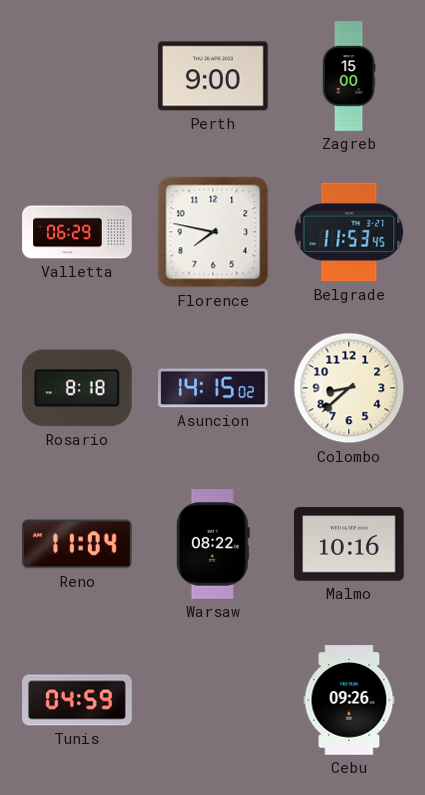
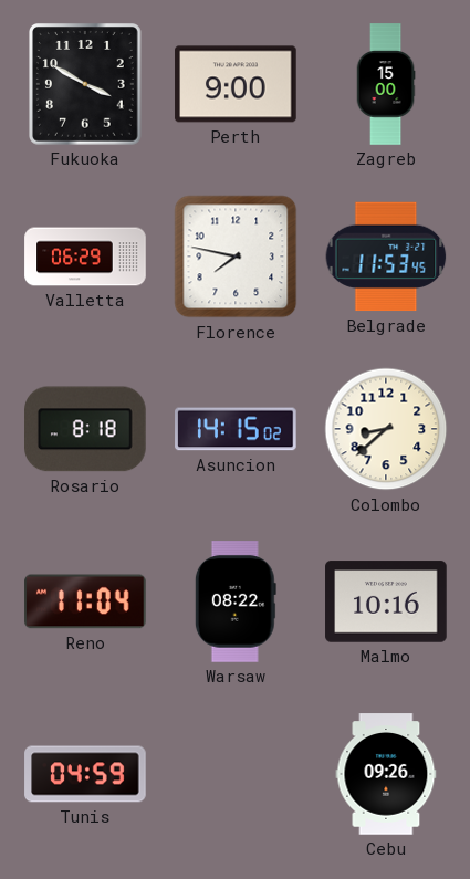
Fukuoka: none -> 3:50
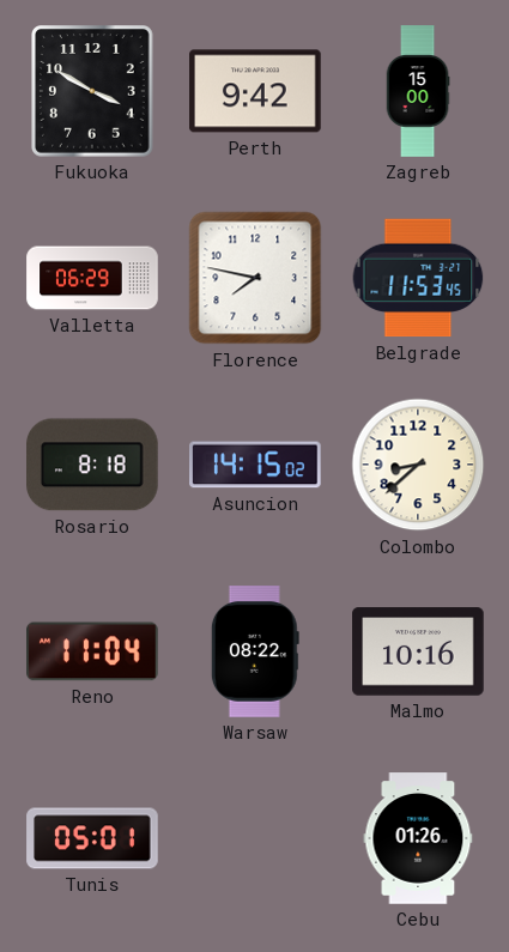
Perth: 9:00 -> 9:42
Tunis: 04:59 -> 05:01
Cebu: 09:26 -> 01:26
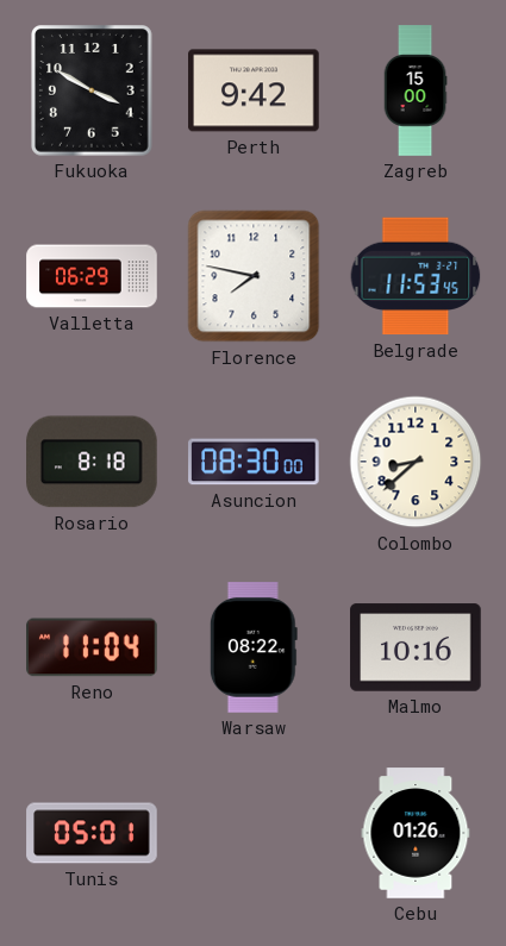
Asuncion: 14:15 -> 08:30
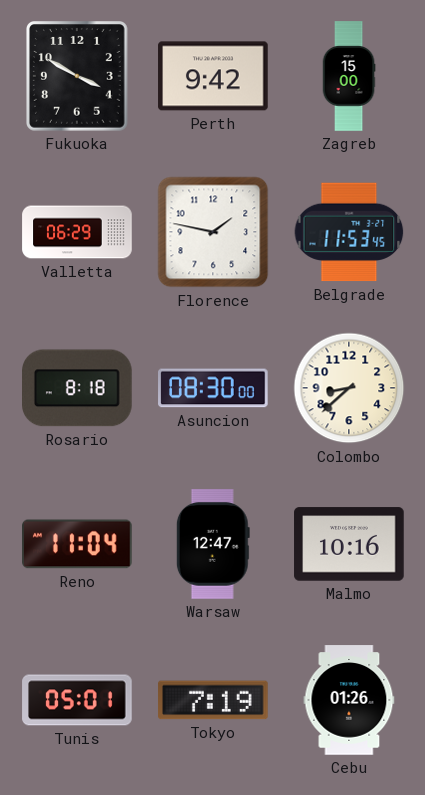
Florence: 7:47 -> 1:47
Warsaw: 08:22 -> 12:47
Tokyo: none -> 7:19
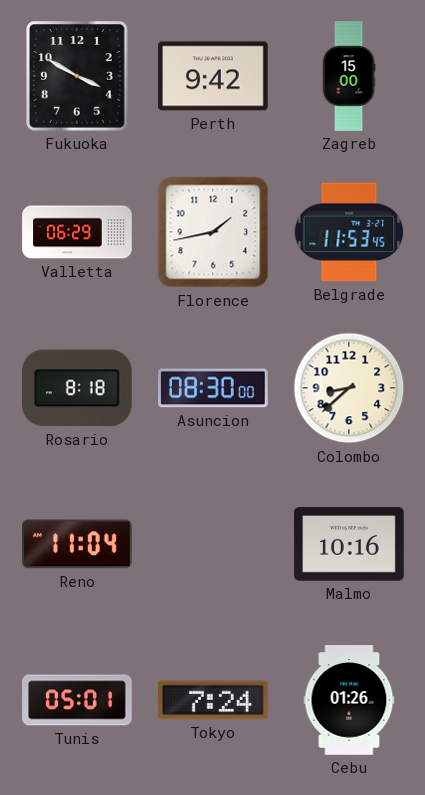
Florence: 1:47 -> 1:43
Warsaw: 12:47 -> none
Tokyo: 7:19 -> 7:24
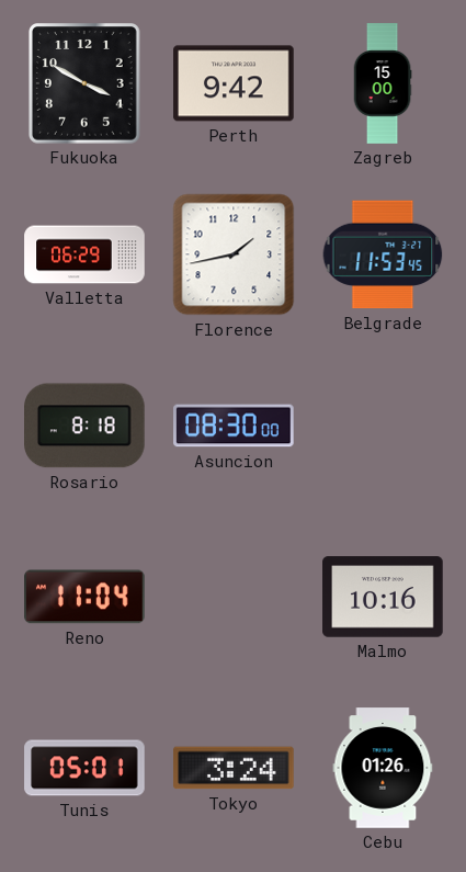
Colombo: 8:38 -> none
Tokyo: 7:24 -> 3:24
